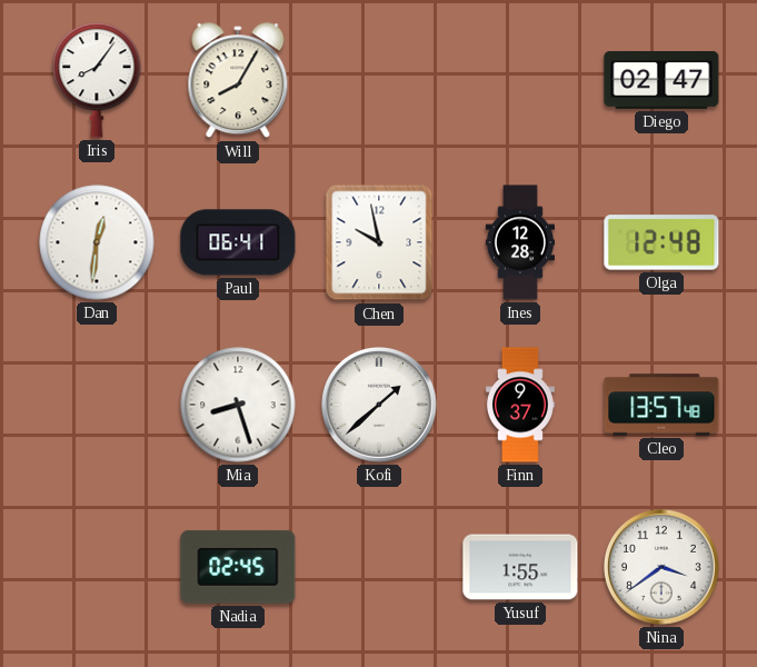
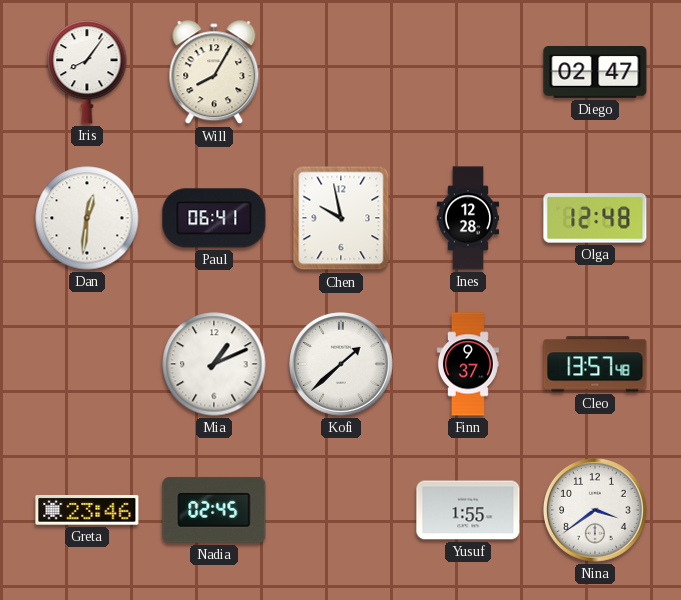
Mia: 8:27 -> 1:11
Greta: none -> 23:46
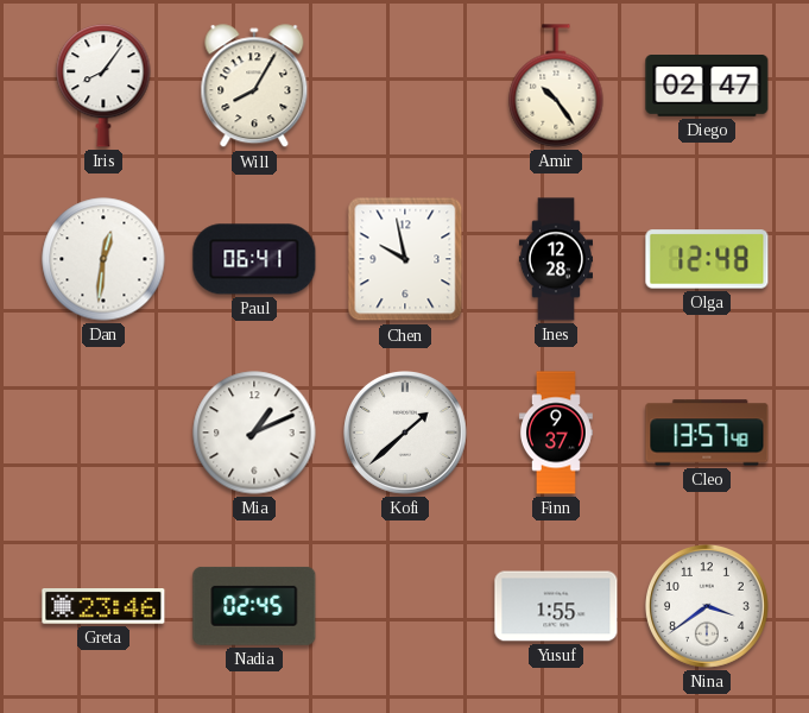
Amir: none -> 10:24
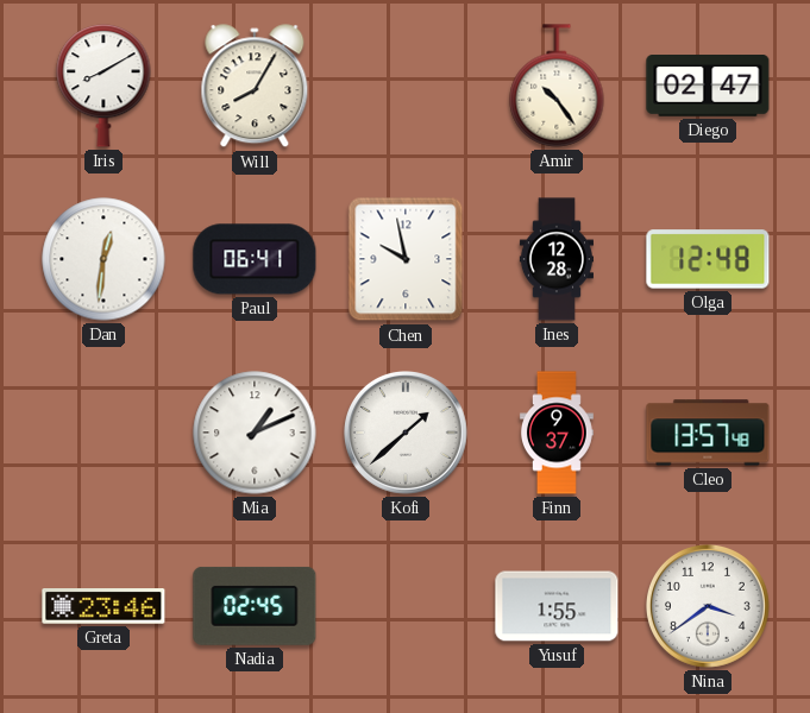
Iris: 8:06 -> 8:10
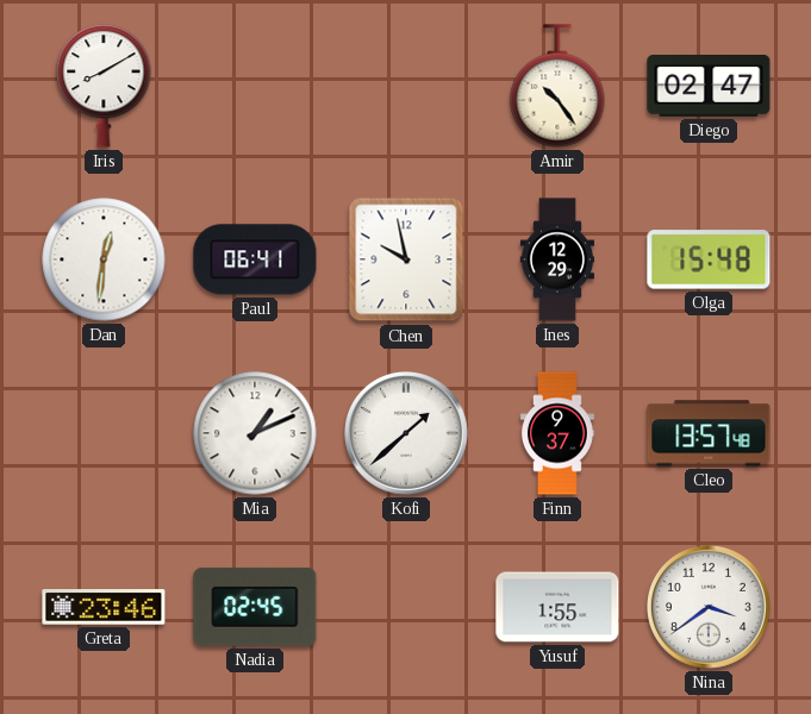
Will: 8:05 -> none
Ines: 12:28 -> 12:29
Olga: 12:48 -> 15:48
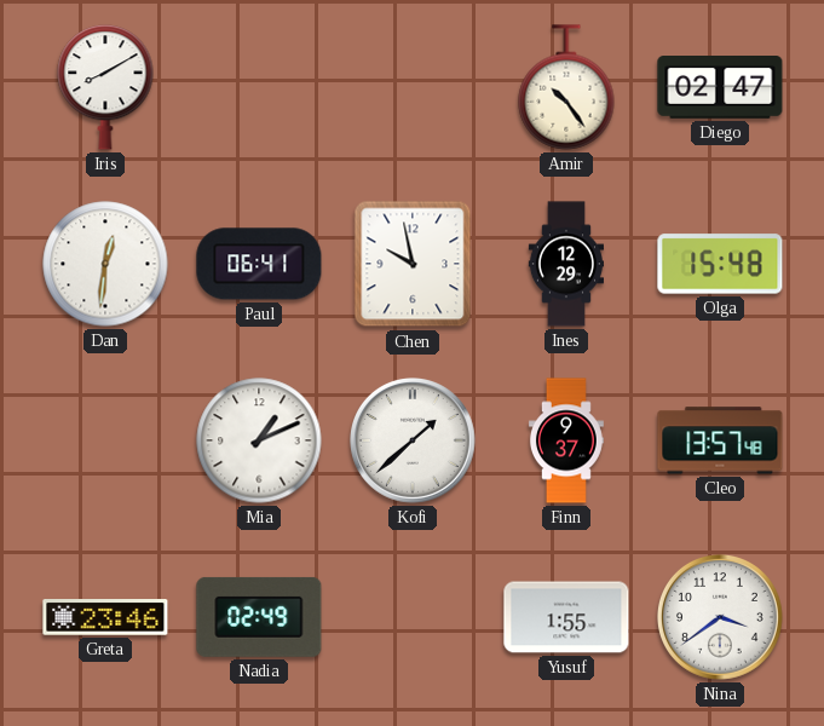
Nadia: 02:45 -> 02:49
